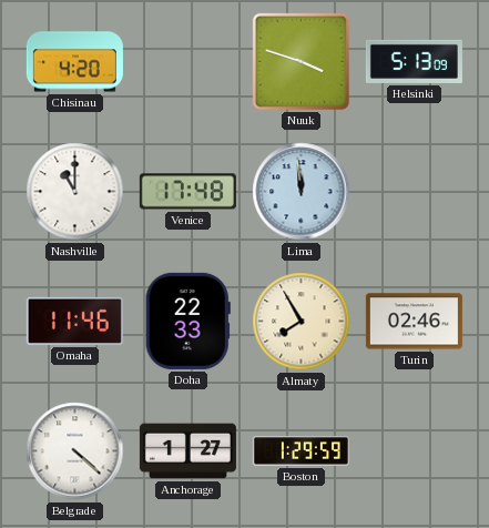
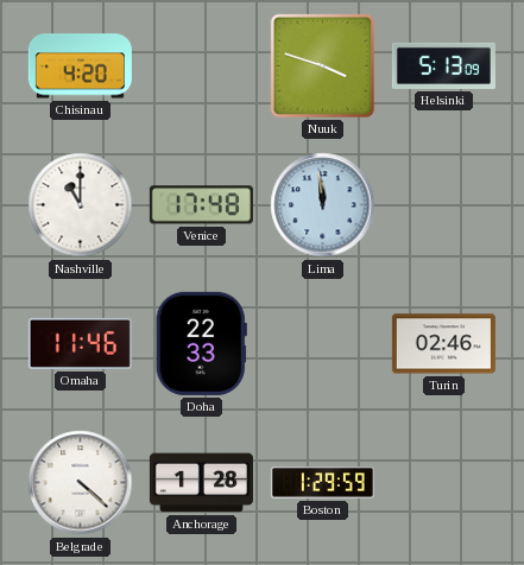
Almaty: 7:55 -> none
Anchorage: 1:27 -> 1:28
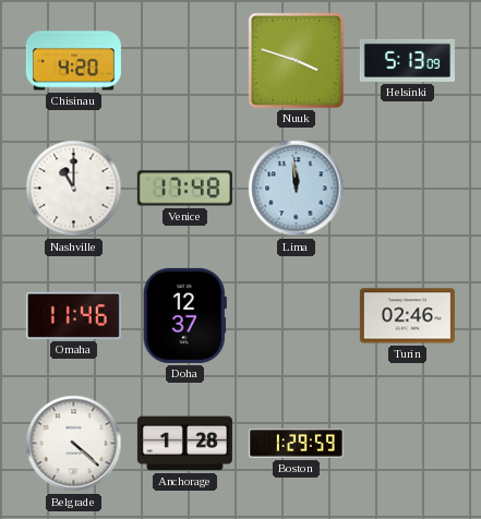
Doha: 22:33 -> 12:37
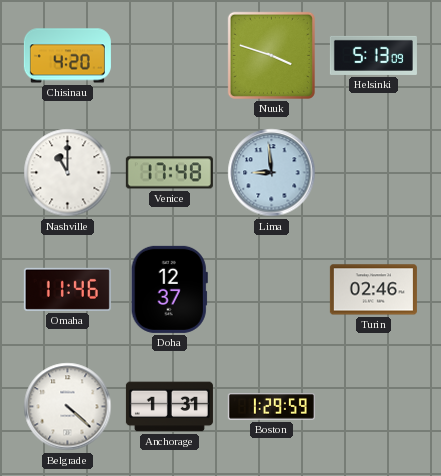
Lima: 11:59 -> 8:59
Anchorage: 1:28 -> 1:31
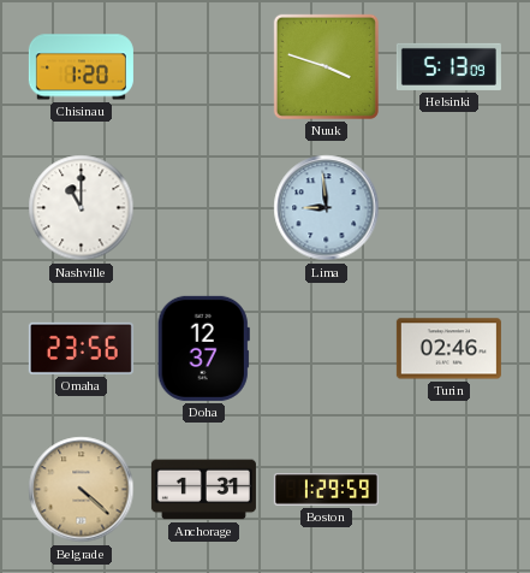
Chisinau: 4:20 -> 1:20
Venice: 17:48 -> none
Omaha: 11:46 -> 23:56
Belgrade dial: white -> champagne
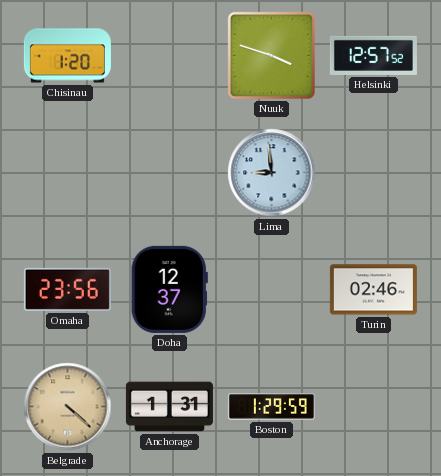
Helsinki: 5:13 -> 12:57
Nashville: 11:00 -> none
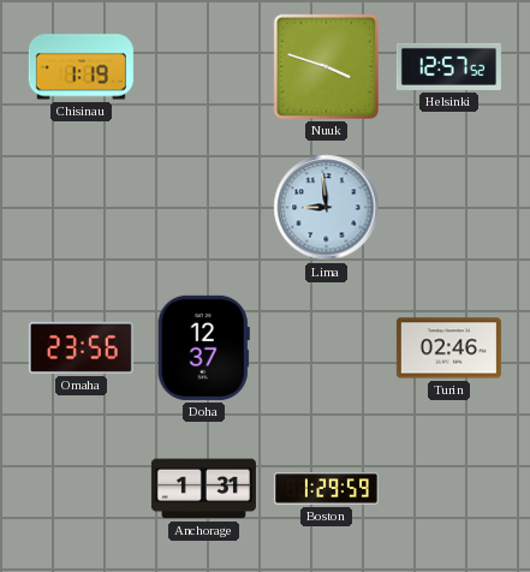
Chisinau: 1:20 -> 1:19
Belgrade: 4:22 -> none
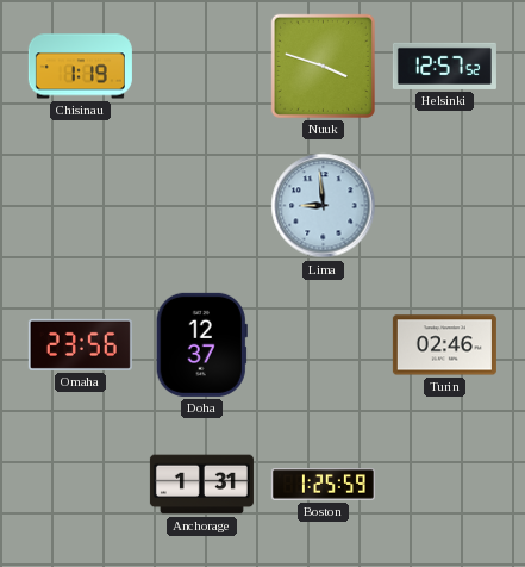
Boston: 1:29 -> 1:25
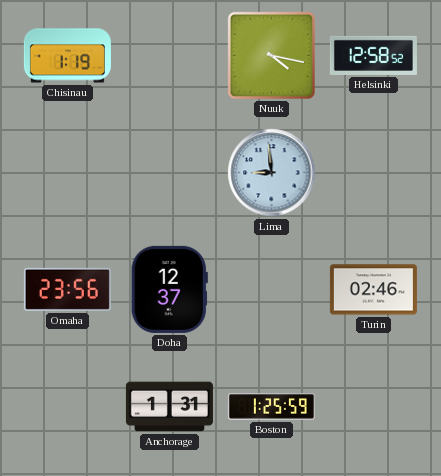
Nuuk: 3:48 -> 4:17
Helsinki: 12:57 -> 12:58
